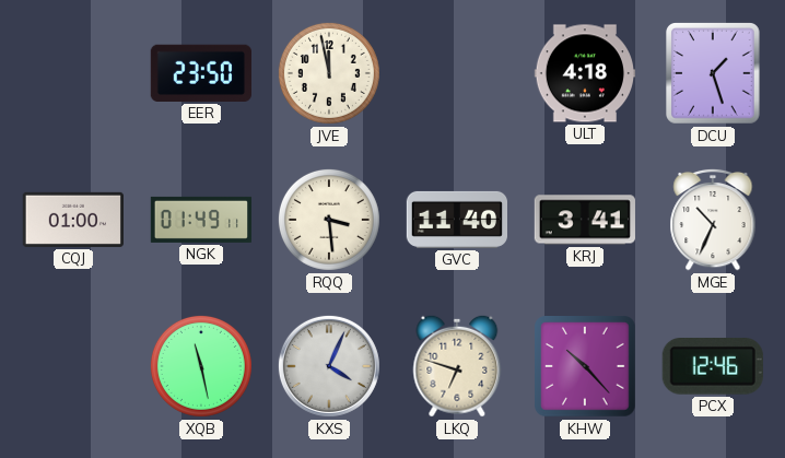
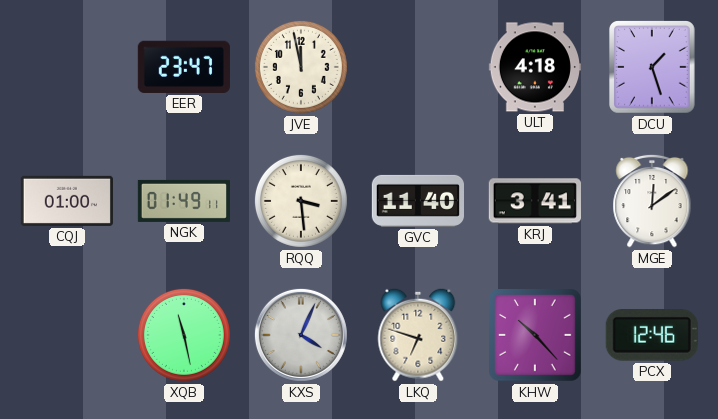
EER: 23:50 -> 23:47
MGE: 10:34 -> 12:09
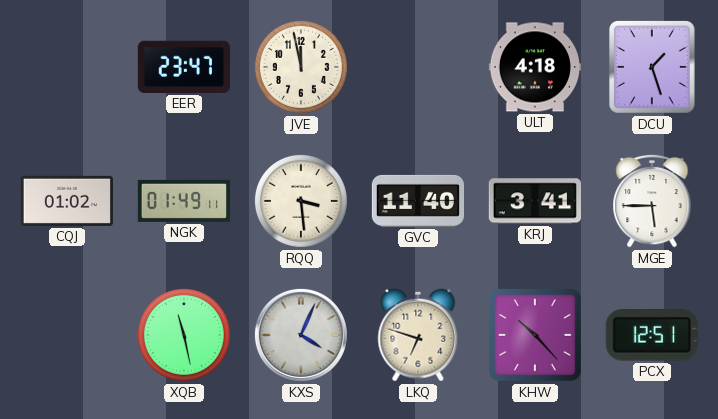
CQJ: 01:00 -> 01:02
MGE: 12:09 -> 5:45
PCX: 12:46 -> 12:51
